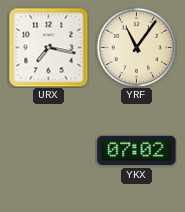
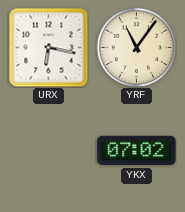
URX: 7:17 -> 6:17
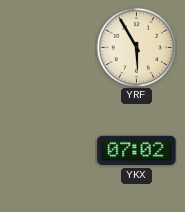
URX: 6:17 -> none
YRF: 11:06 -> 5:55
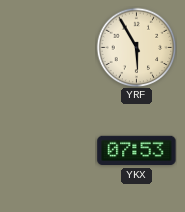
YKX: 07:02 -> 07:53
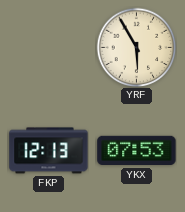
FKP: none -> 12:13
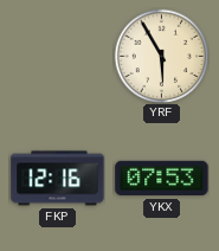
FKP: 12:13 -> 12:16
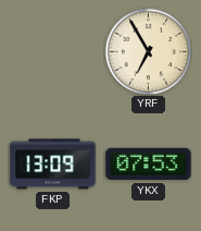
YRF: 5:55 -> 6:55
FKP: 12:16 -> 13:09
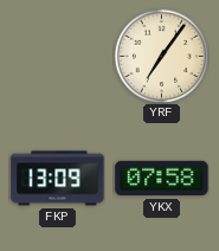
YRF: 6:55 -> 7:06
YKX: 07:53 -> 07:58
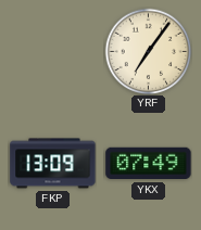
YKX: 07:58 -> 07:49
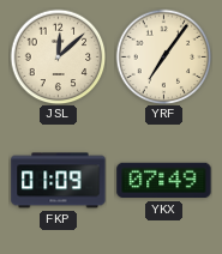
JSL: none -> 12:08
FKP: 13:09 -> 01:09
